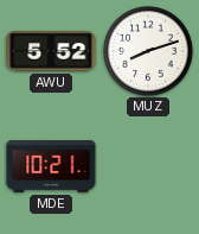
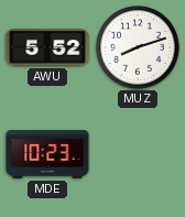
MDE: 10:21 -> 10:23
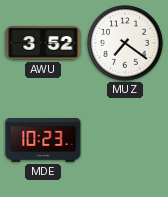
AWU: 5:52 -> 3:52
MUZ: 8:12 -> 7:21
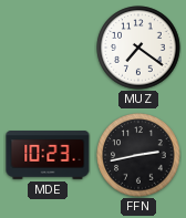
AWU: 3:52 -> none
FFN: none -> 2:43
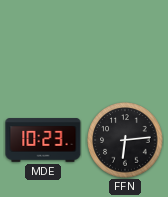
MUZ: 7:21 -> none
FFN: 2:43 -> 6:14
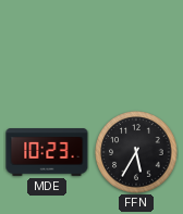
FFN: 6:14 -> 5:35
